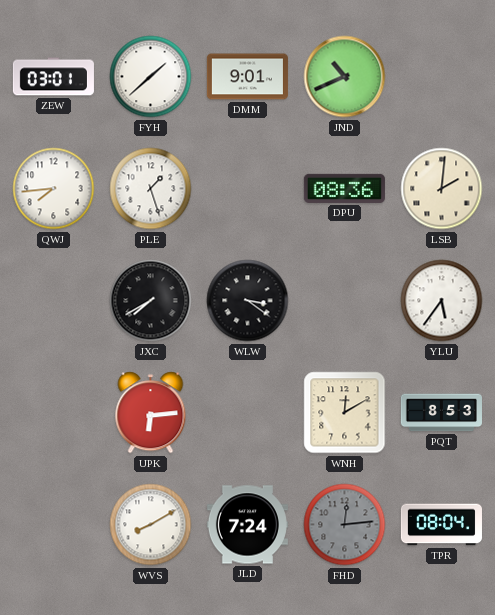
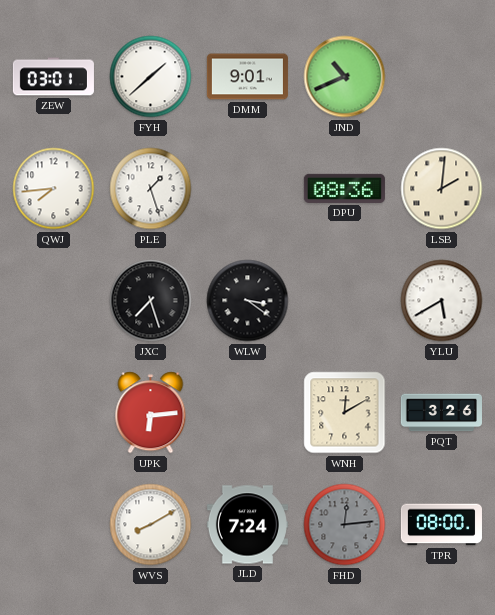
JXC: 7:40 -> 7:27
YLU: 5:36 -> 5:40
PQT: 8:53 -> 3:26
TPR: 08:04 -> 08:00
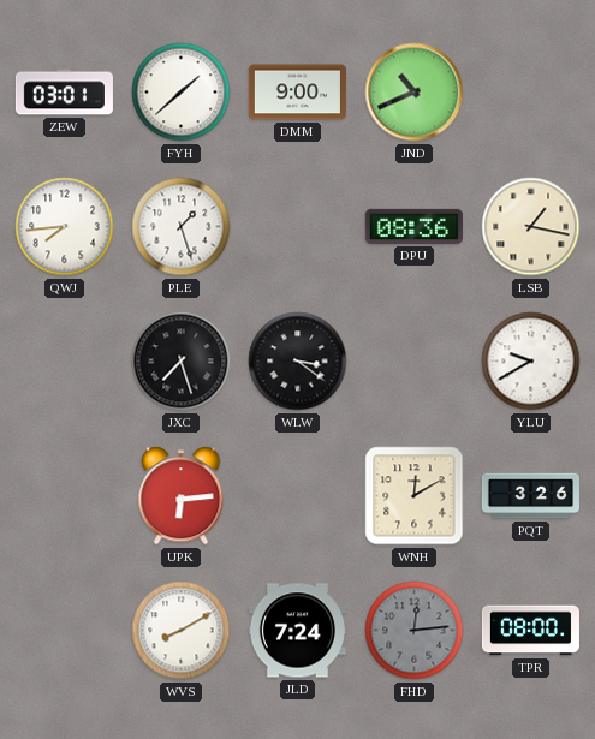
DMM: 9:01 -> 9:00
LSB: 2:01 -> 1:17
YLU: 5:40 -> 9:40
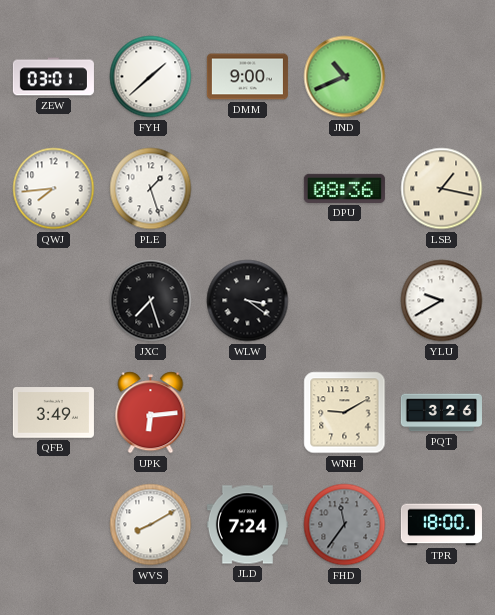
QFB: none -> 3:49
WNH: 12:10 -> 9:10
FHD: 12:14 -> 11:36
TPR: 08:00 -> 18:00
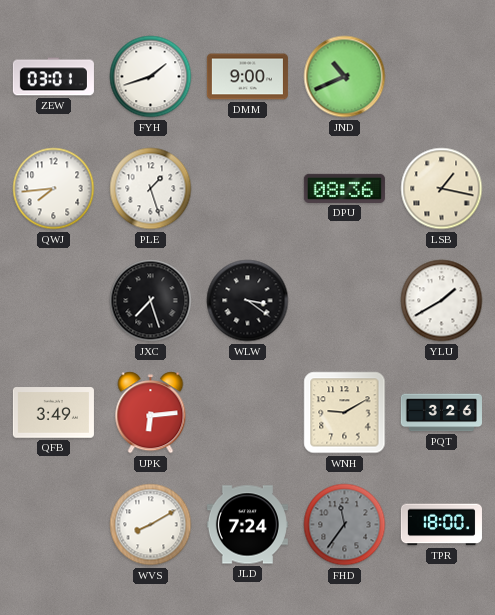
FYH: 1:38 -> 1:42
YLU: 9:40 -> 1:40
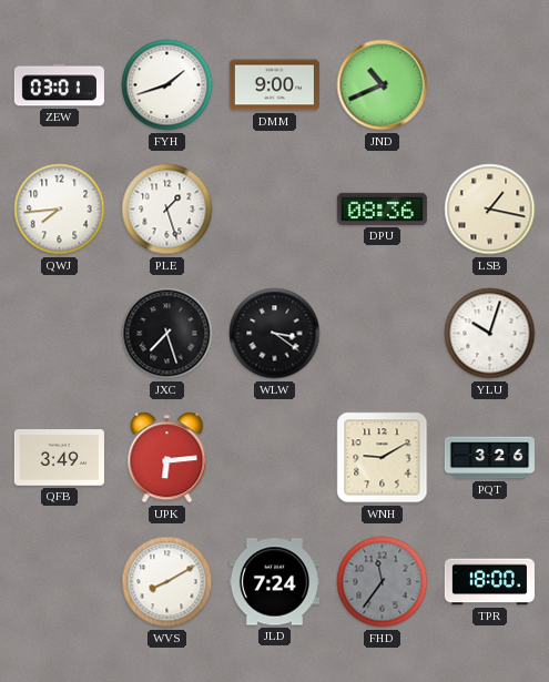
YLU: 1:40 -> 10:03
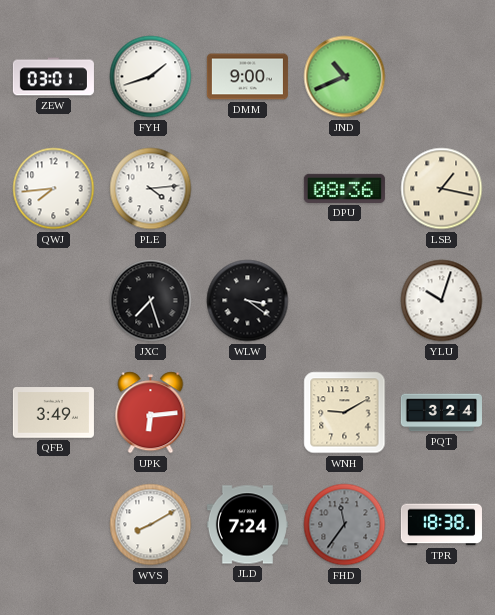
PLE: 1:27 -> 4:14
PQT: 3:26 -> 3:24
TPR: 18:00 -> 18:38
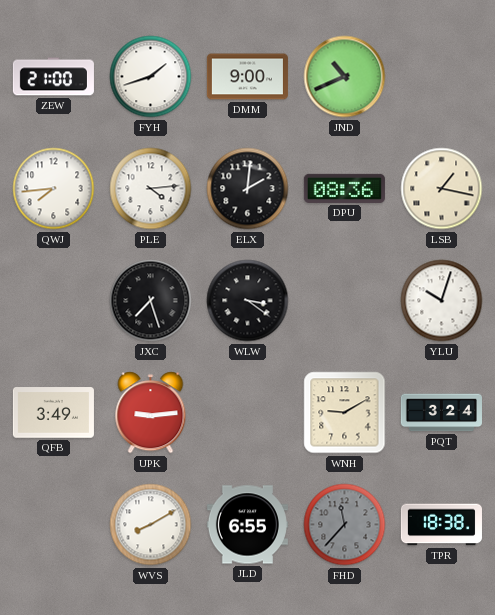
ZEW: 03:01 -> 21:00
ELX: none -> 2:01
UPK: 6:14 -> 9:14
JLD: 7:24 -> 6:55
FHD: 11:36 -> 11:37
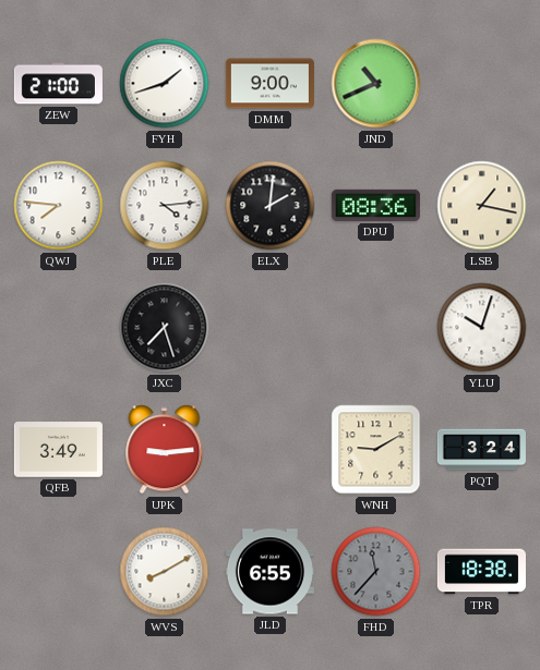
QWJ: 7:44 -> 7:46
WLW: 3:21 -> none
